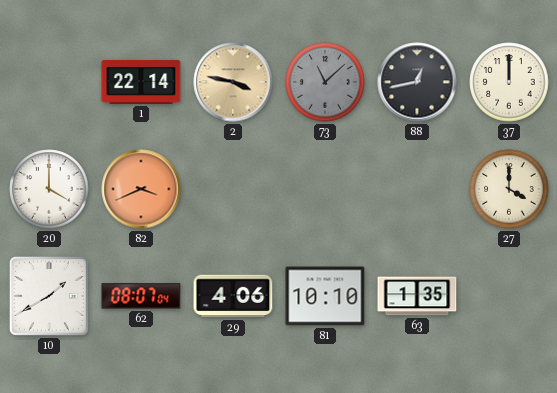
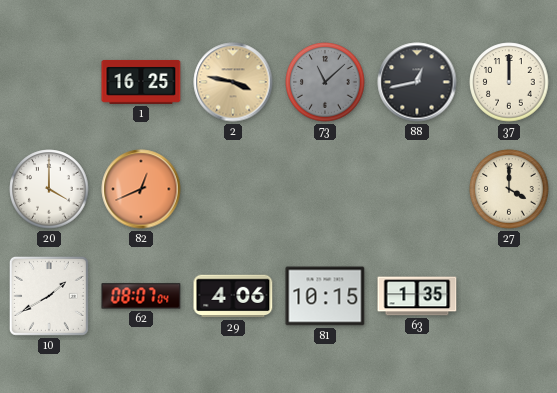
1: 22:14 -> 16:25
82: 3:41 -> 12:41
81: 10:10 -> 10:15
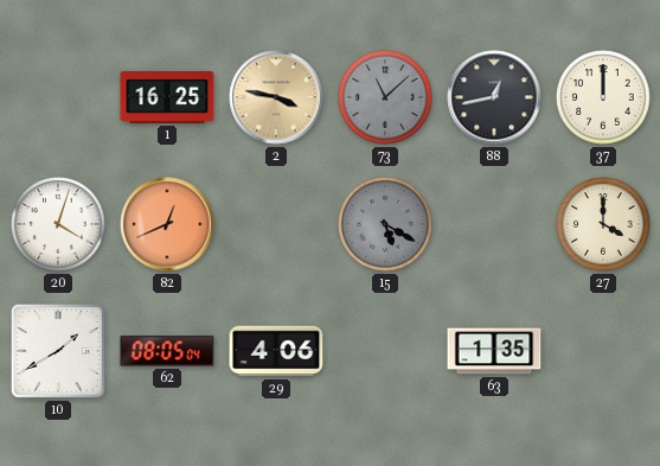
20: 4:00 -> 4:03
15: none -> 5:20
62: 08:07 -> 08:05
81: 10:15 -> none
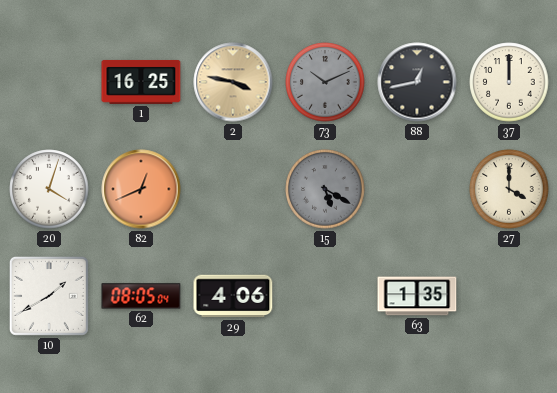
73: 11:08 -> 10:11
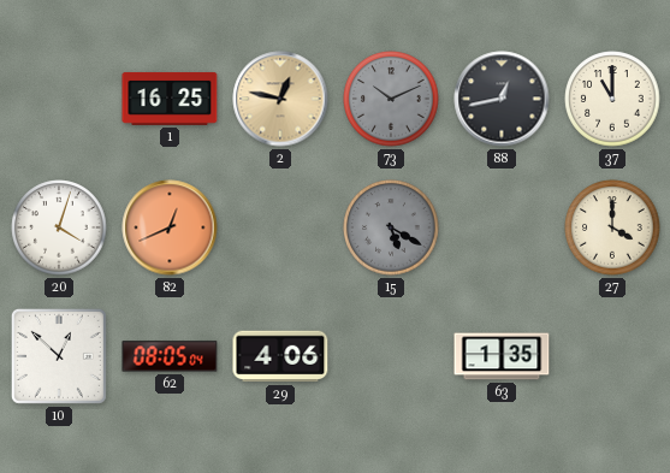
2: 3:47 -> 12:47
37: 12:00 -> 11:00
10: 1:40 -> 12:52
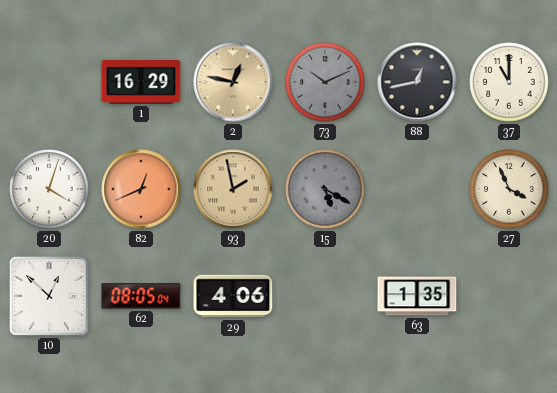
1: 16:25 -> 16:29
93: none -> 1:58
27: 4:00 -> 3:56
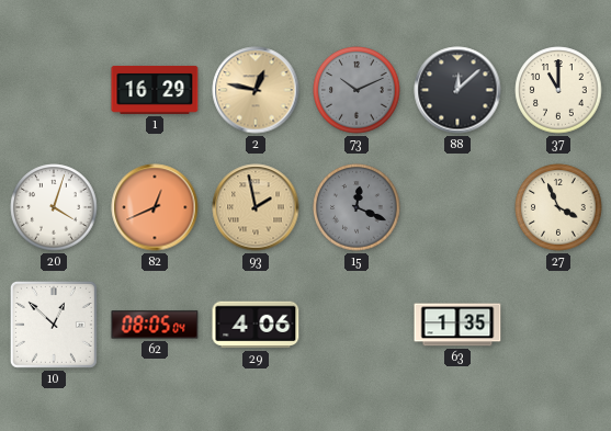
88: 12:43 -> 12:08
15: 5:20 -> 12:19
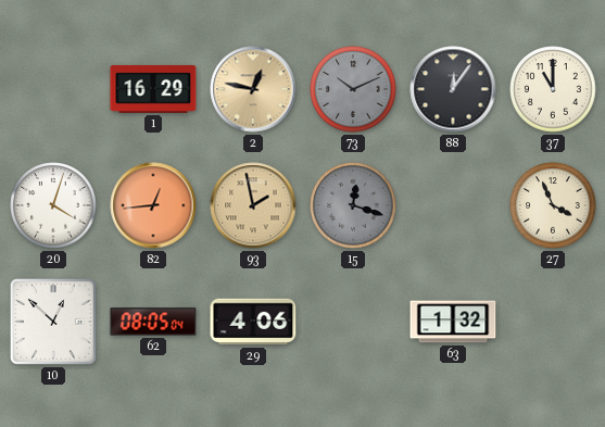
88: 12:08 -> 12:06
82: 12:41 -> 12:44
15: 12:19 -> 12:18
63: 1:35 -> 1:32
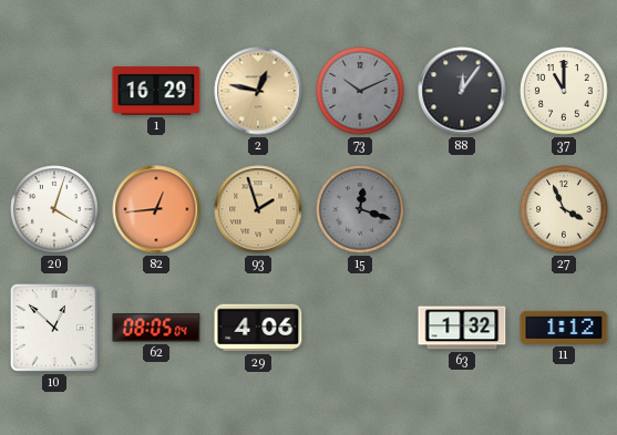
93: 1:58 -> 1:57
11: none -> 1:12
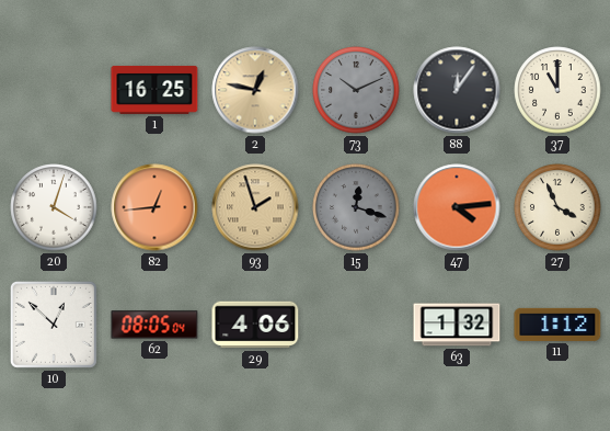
1: 16:29 -> 16:25
47: none -> 4:14
